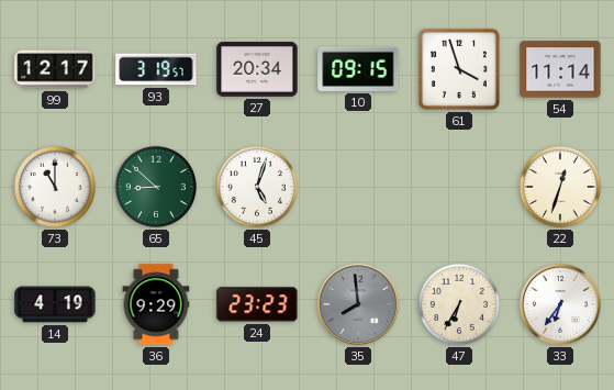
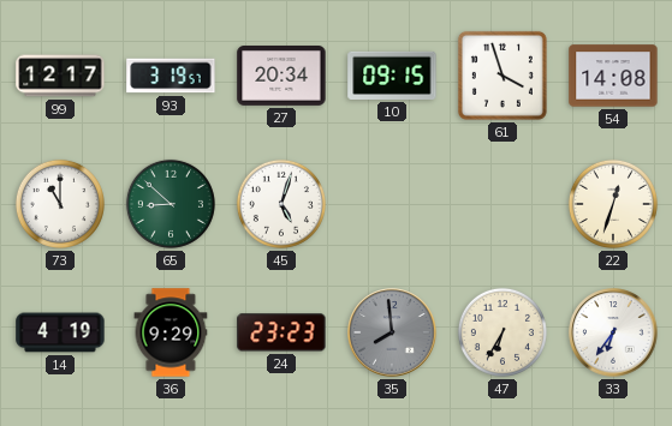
54: 11:14 -> 14:08
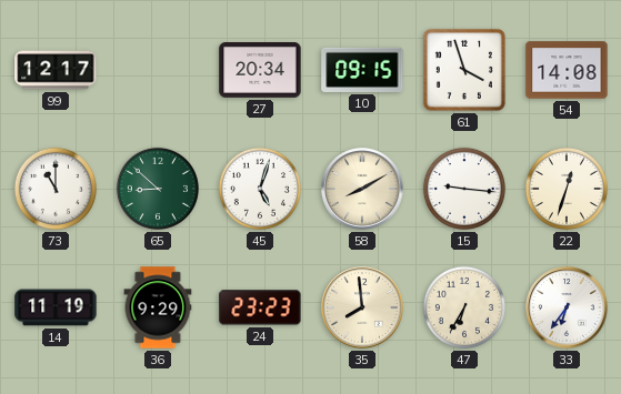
93: 3:19 -> none
58: none -> 8:10
15: none -> 9:16
14: 4:19 -> 11:19
35 dial: grey -> cream
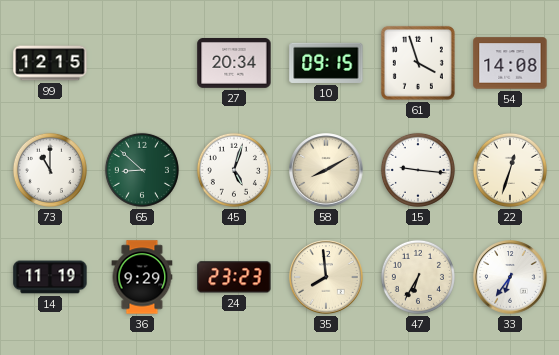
99: 12:17 -> 12:15
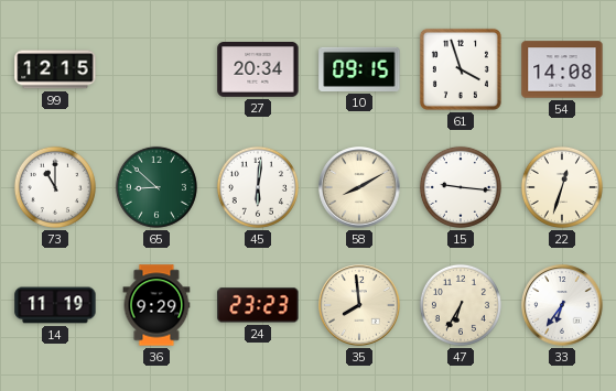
45: 5:03 -> 6:01
